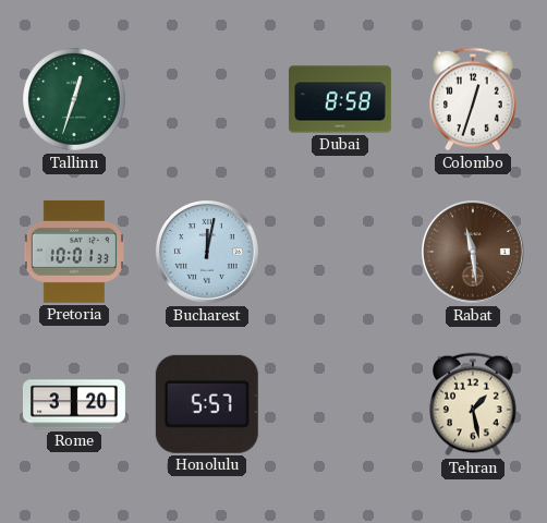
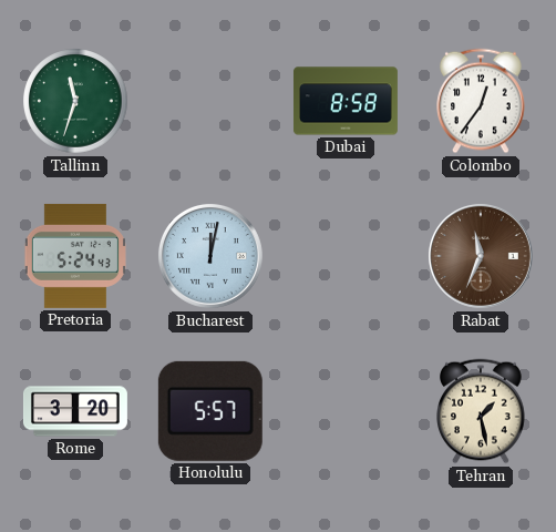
Tallinn: 12:33 -> 11:33
Colombo: 12:33 -> 12:36
Pretoria: 10:01 -> 5:24
Rabat: 11:29 -> 11:34
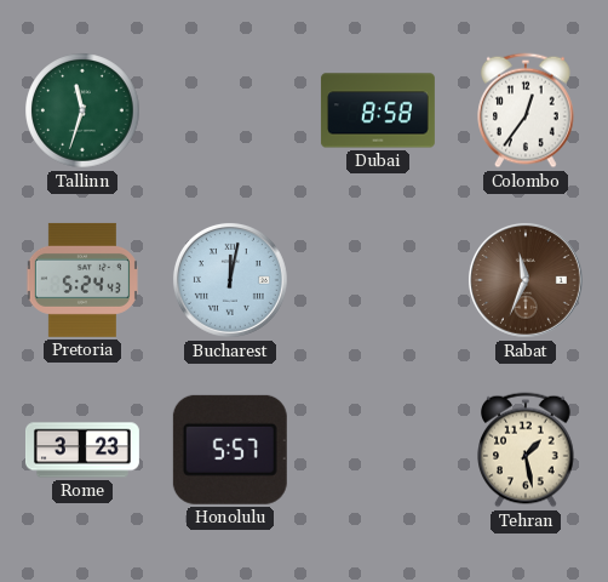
Rome: 3:20 -> 3:23
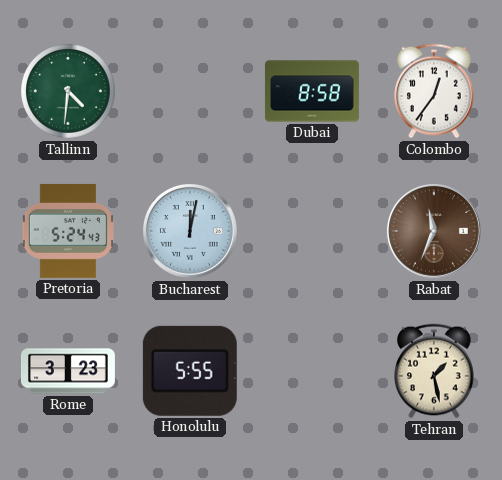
Tallinn: 11:33 -> 4:31
Honolulu: 5:57 -> 5:55
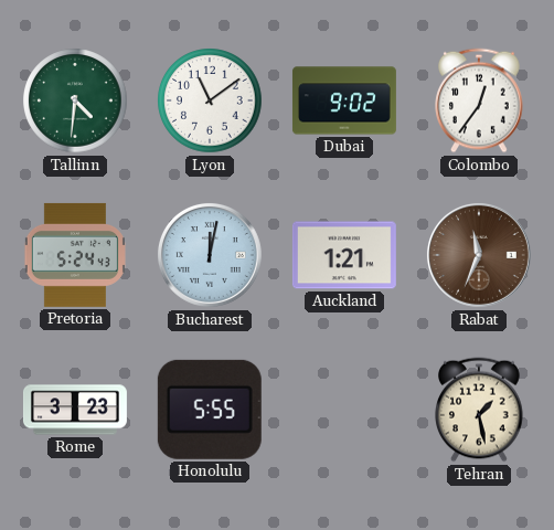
Lyon: none -> 11:09
Dubai: 8:58 -> 9:02
Auckland: none -> 1:21
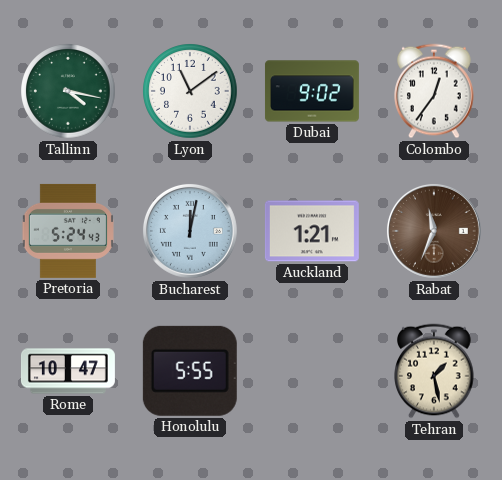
Tallinn: 4:31 -> 4:17
Rome: 3:23 -> 10:47
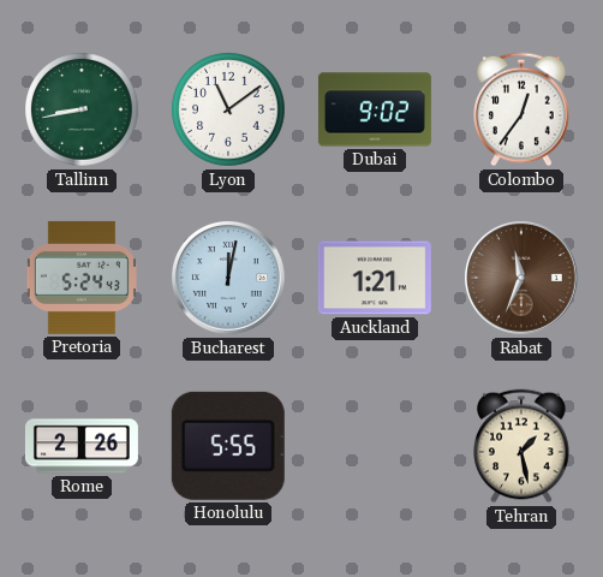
Tallinn: 4:17 -> 8:43
Rome: 10:47 -> 2:26
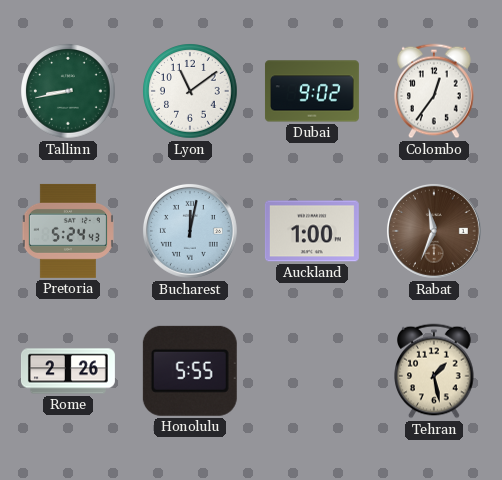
Auckland: 1:21 -> 1:00
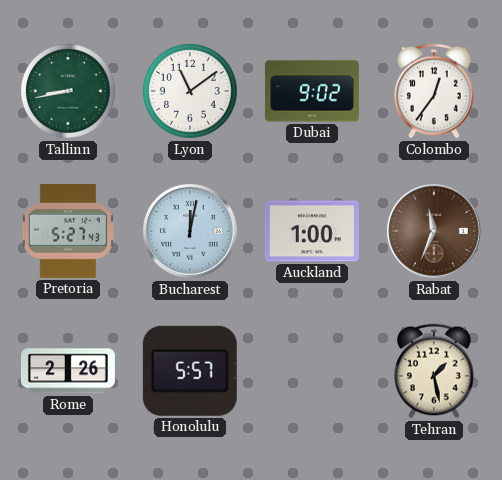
Pretoria: 5:24 -> 5:27
Honolulu: 5:55 -> 5:57
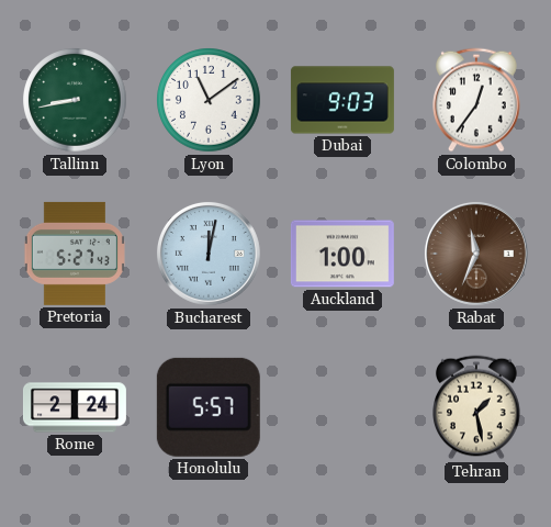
Dubai: 9:02 -> 9:03
Rome: 2:26 -> 2:24
